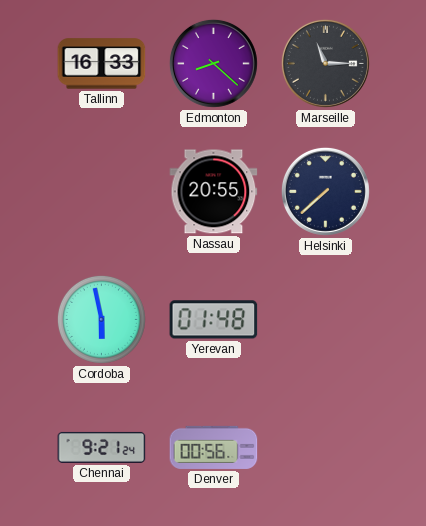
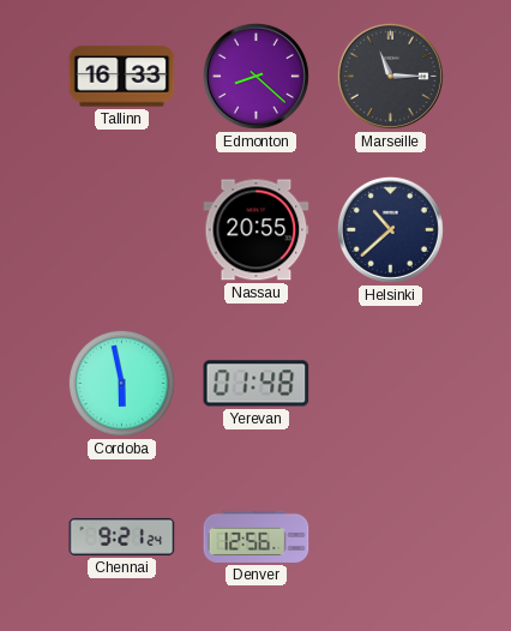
Helsinki: 7:38 -> 10:38
Denver: 00:56 -> 12:56
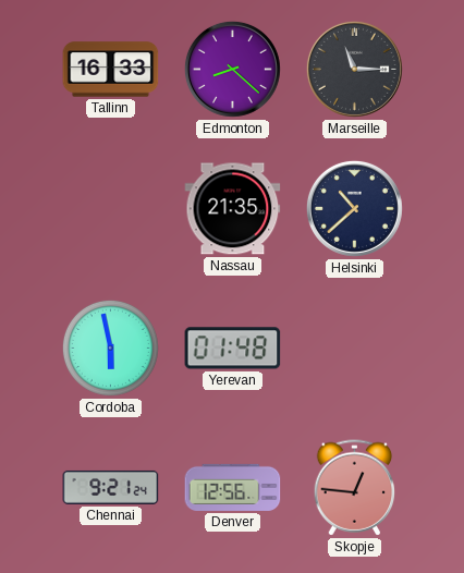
Nassau: 20:55 -> 21:35
Skopje: none -> 12:46
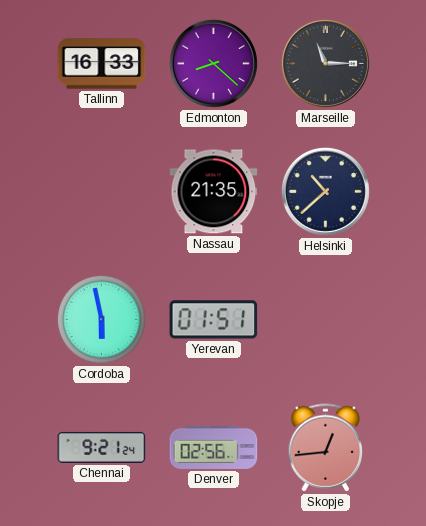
Yerevan: 01:48 -> 01:51
Denver: 12:56 -> 02:56
Skopje: 12:46 -> 12:44
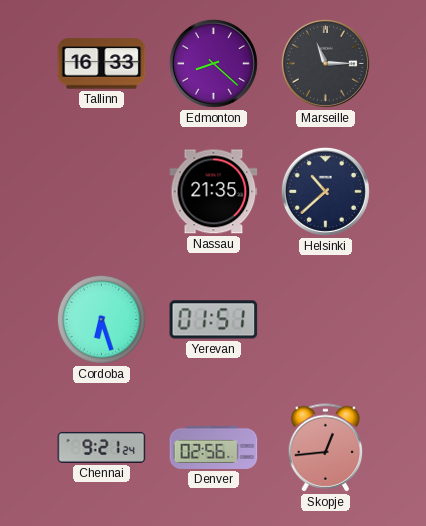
Cordoba: 5:58 -> 6:27
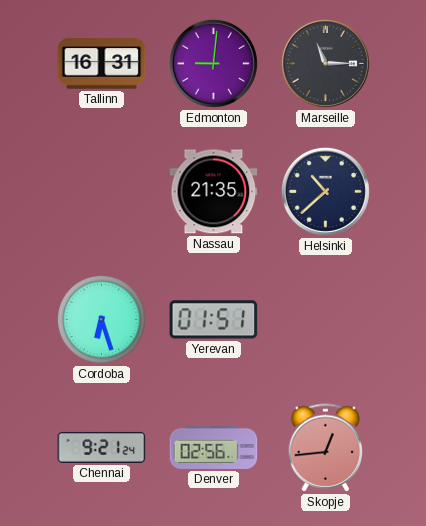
Tallinn: 16:33 -> 16:31
Edmonton: 8:22 -> 9:01
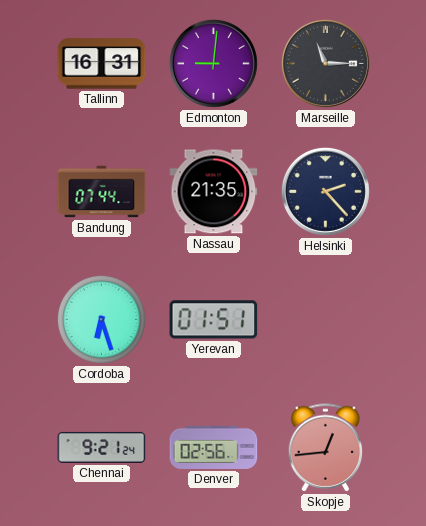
Bandung: none -> 07:44
Helsinki: 10:38 -> 2:23
